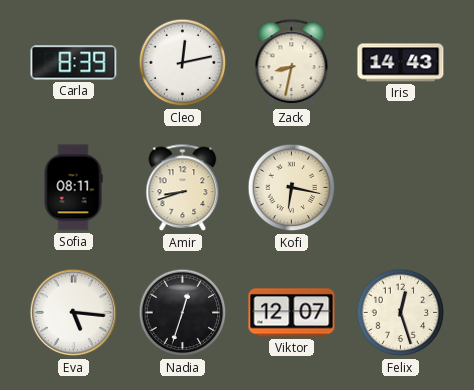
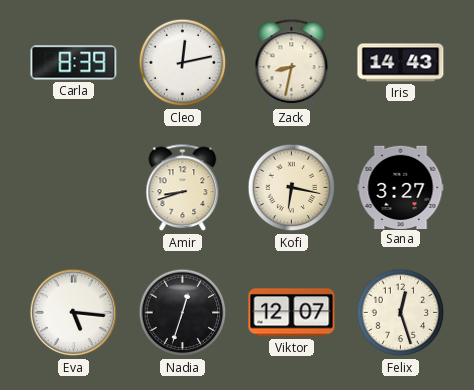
Sofia: 08:11 -> none
Sana: none -> 3:27
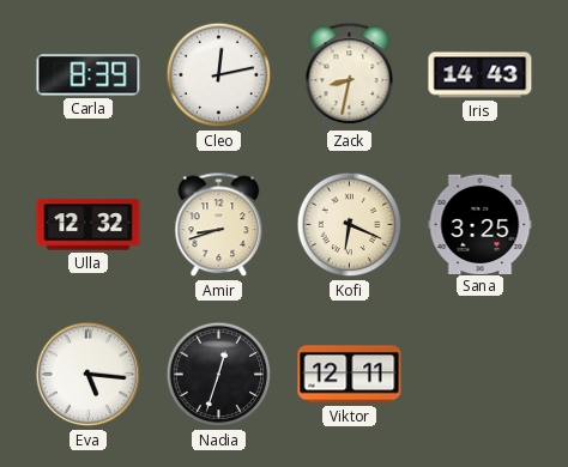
Ulla: none -> 12:32
Kofi: 6:17 -> 6:19
Sana: 3:27 -> 3:25
Viktor: 12:07 -> 12:11
Felix: 12:27 -> none
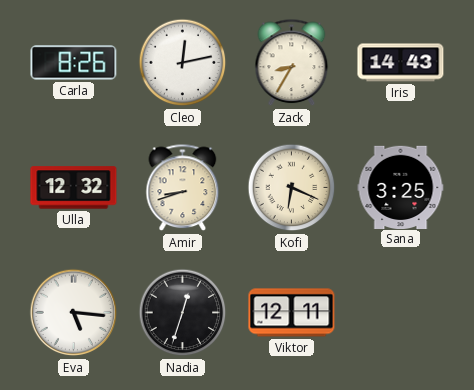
Carla: 8:39 -> 8:26
Zack: 8:32 -> 8:35
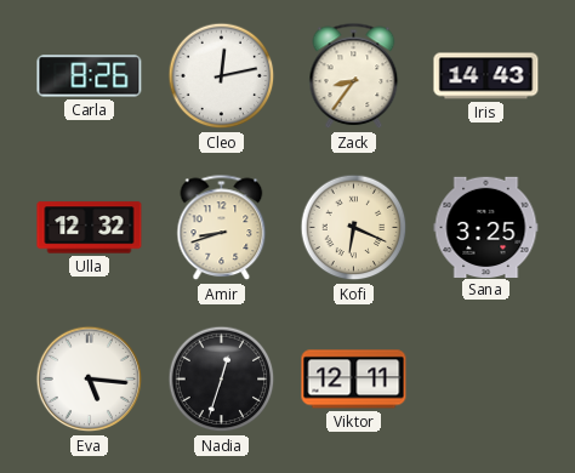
Zack: 8:35 -> 8:36
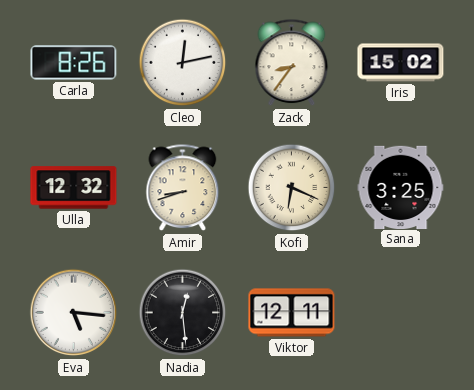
Iris: 14:43 -> 15:02
Nadia: 12:33 -> 12:29
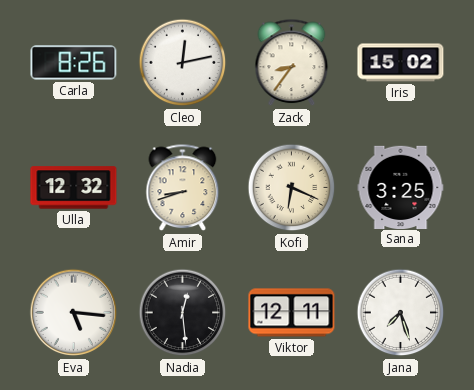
Jana: none -> 7:27
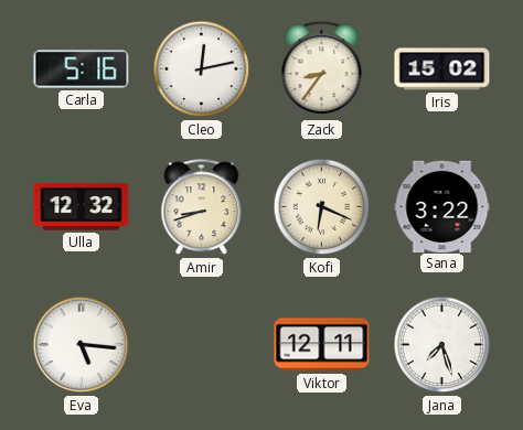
Carla: 8:26 -> 5:16
Sana: 3:25 -> 3:22
Nadia: 12:29 -> none
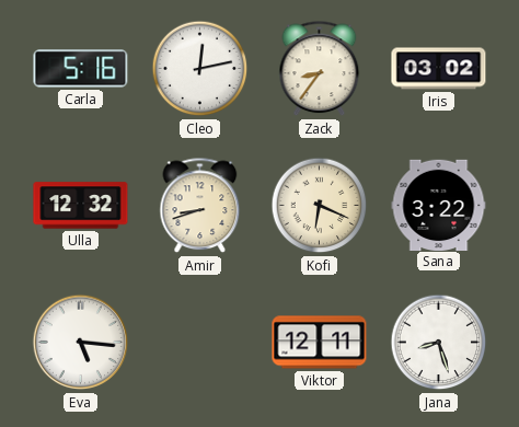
Iris: 15:02 -> 03:02
Jana: 7:27 -> 8:27
